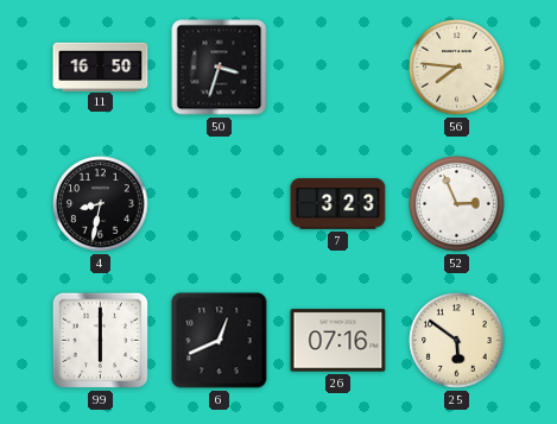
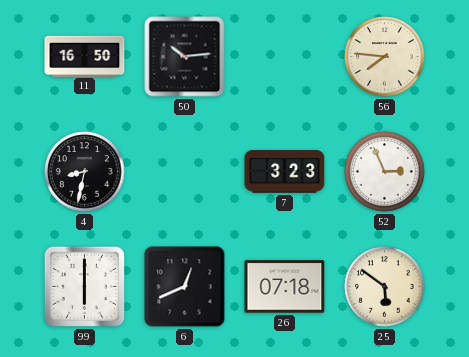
50: 3:33 -> 10:14
26: 07:16 -> 07:18
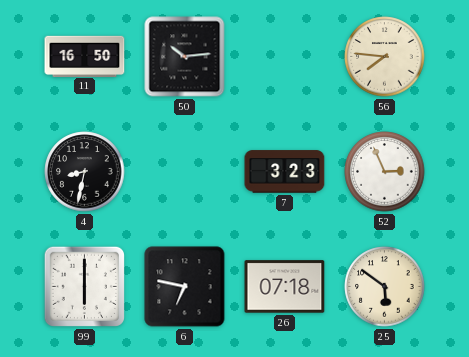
6: 12:41 -> 6:47
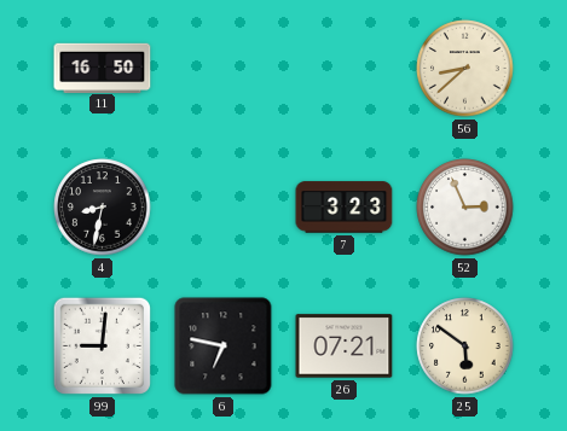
50: 10:14 -> none
56: 7:46 -> 8:38
99: 6:00 -> 9:01
26: 07:18 -> 07:21
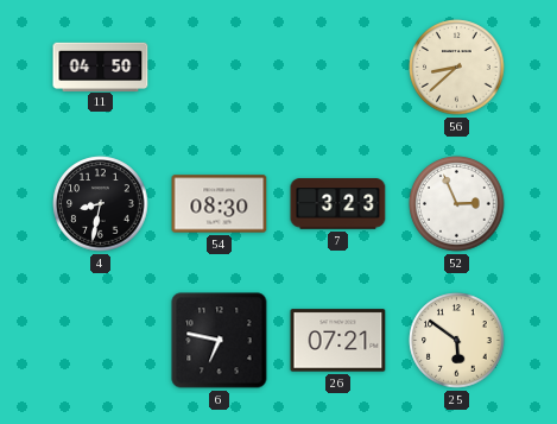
11: 16:50 -> 04:50
54: none -> 08:30
99: 9:01 -> none
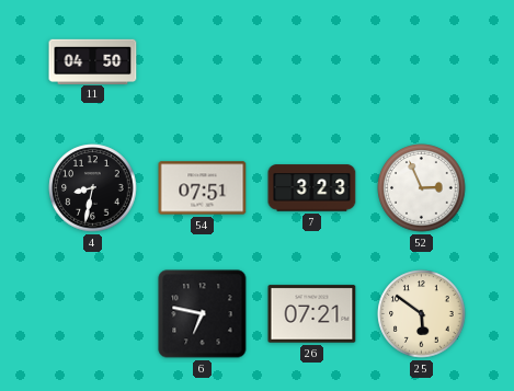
56: 8:38 -> none
54: 08:30 -> 07:51
